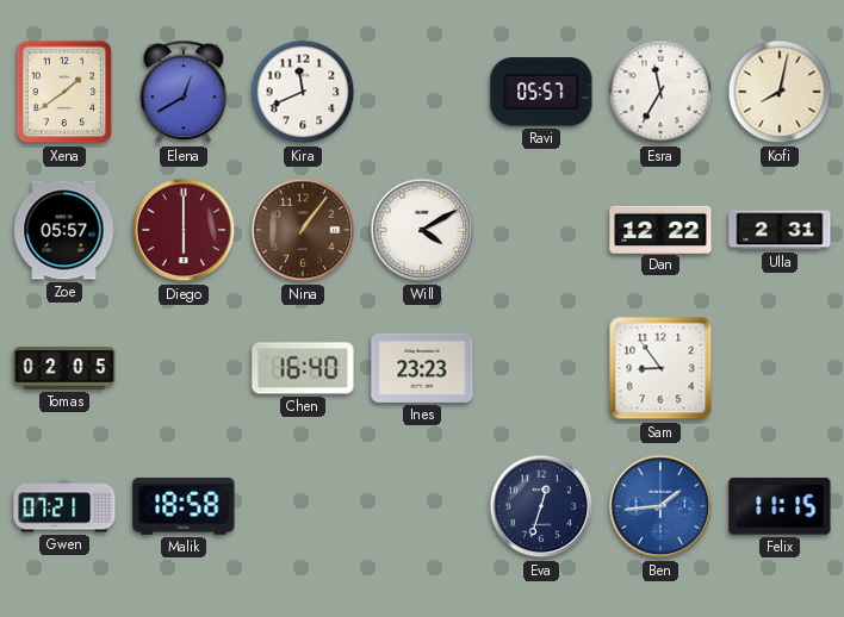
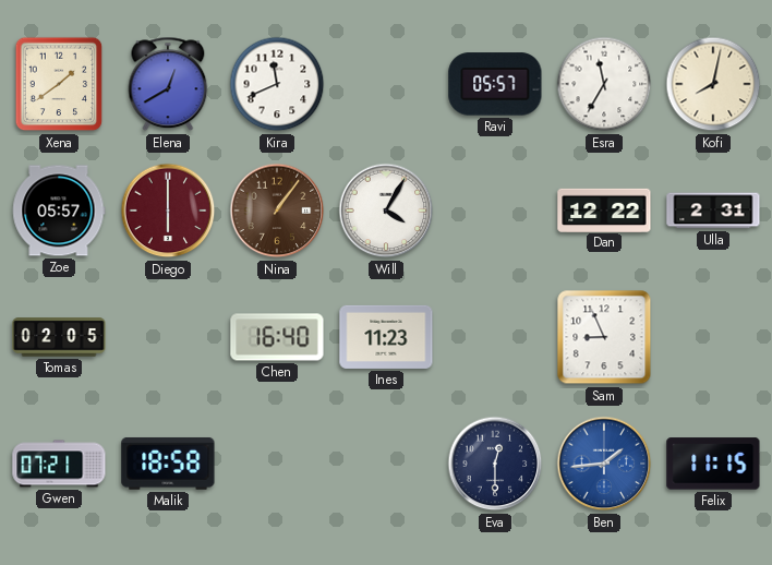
Will: 4:10 -> 4:05
Ines: 23:23 -> 11:23
Sam: 8:54 -> 8:56
Eva: 12:33 -> 12:30
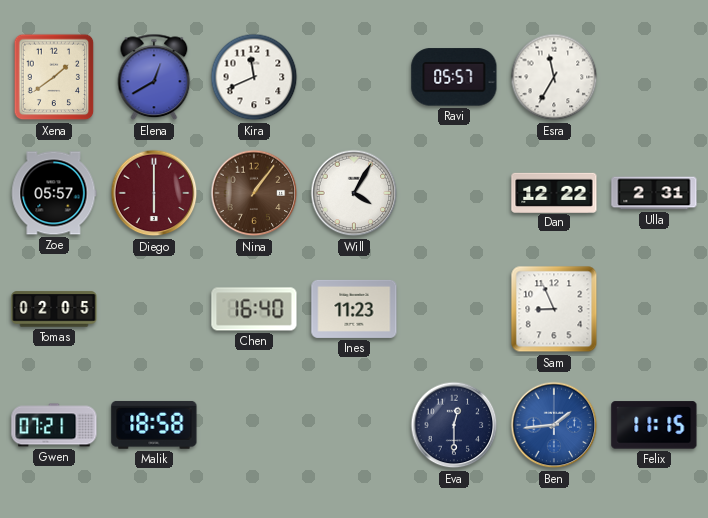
Kofi: 8:02 -> none
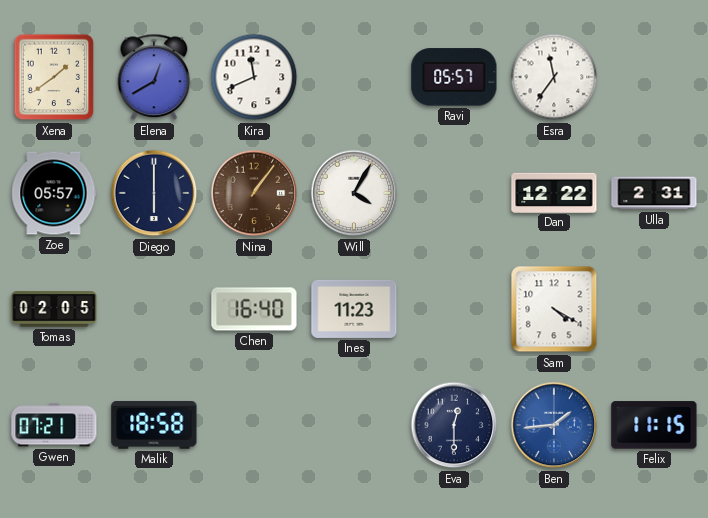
Esra: 11:35 -> 11:36
Diego dial: burgundy -> navy
Sam: 8:56 -> 4:20
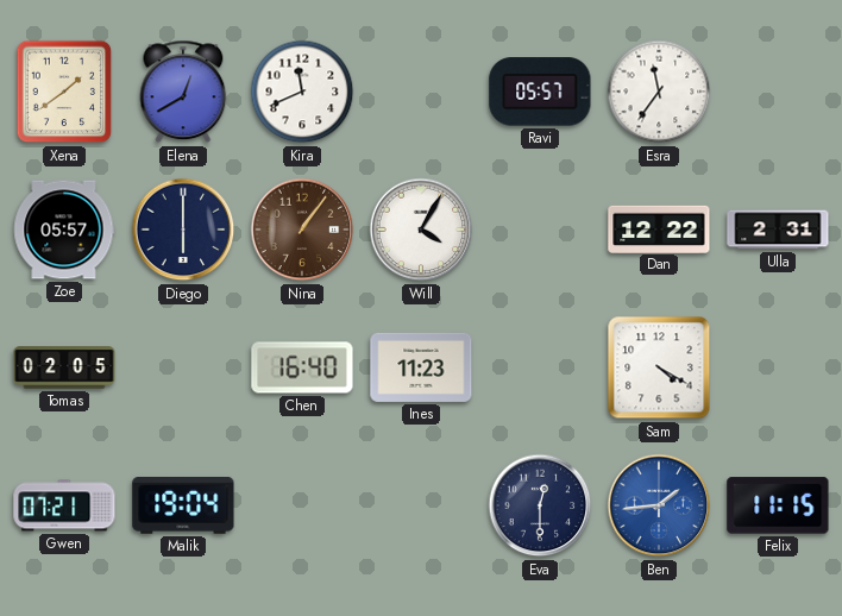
Malik: 18:58 -> 19:04
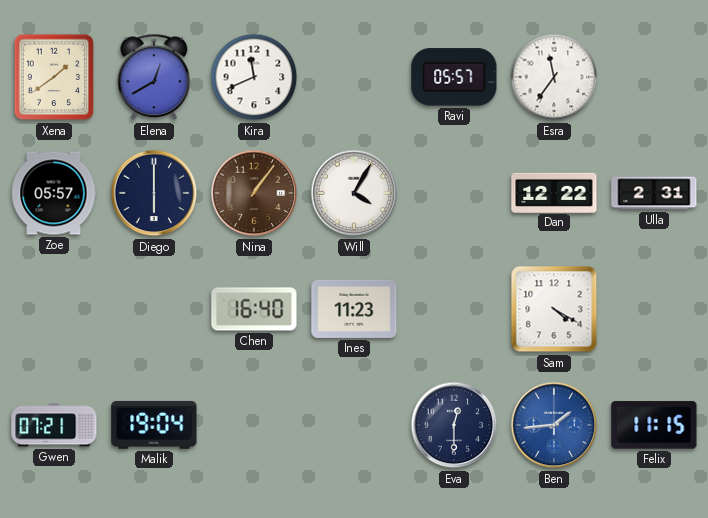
Tomas: 02:05 -> none
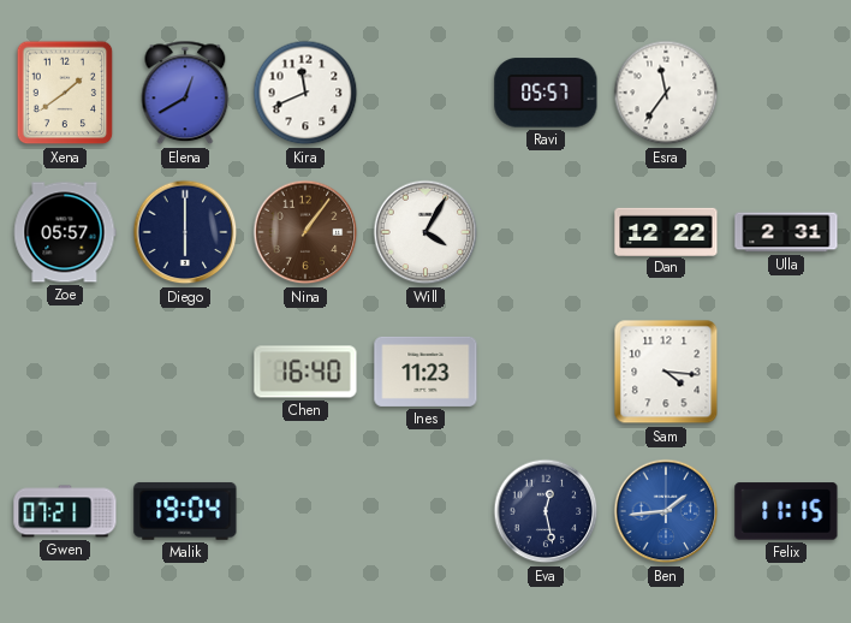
Sam: 4:20 -> 4:16
Eva: 12:30 -> 12:28
